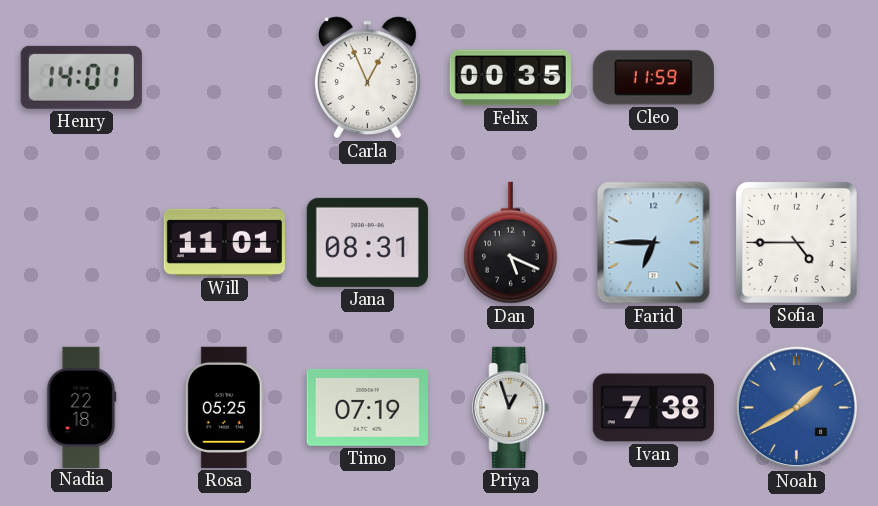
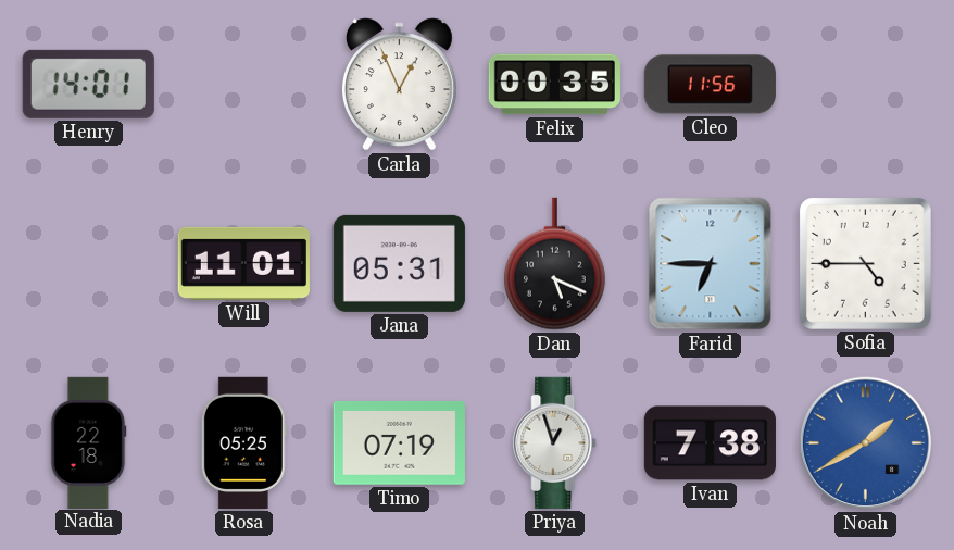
Cleo: 11:59 -> 11:56
Jana: 08:31 -> 05:31
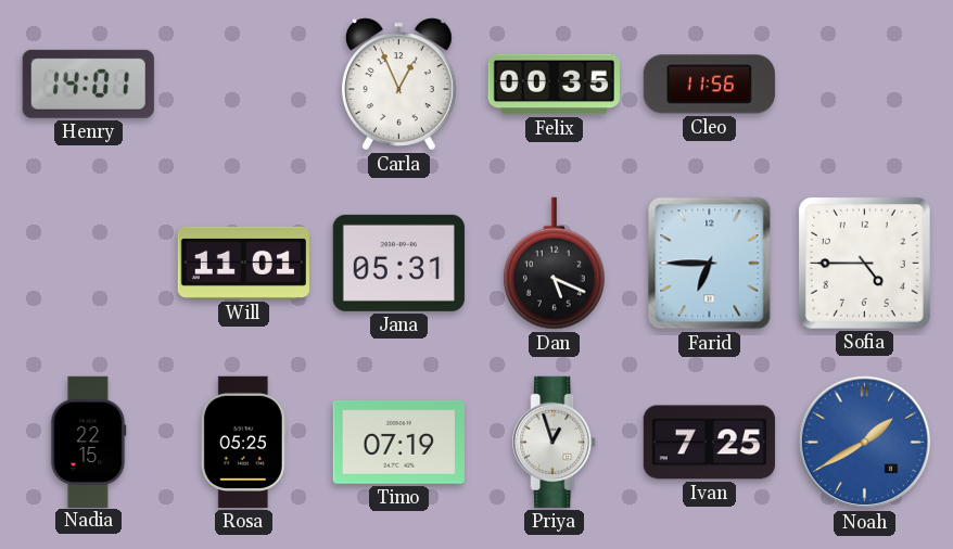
Nadia: 22:18 -> 22:15
Ivan: 7:38 -> 7:25
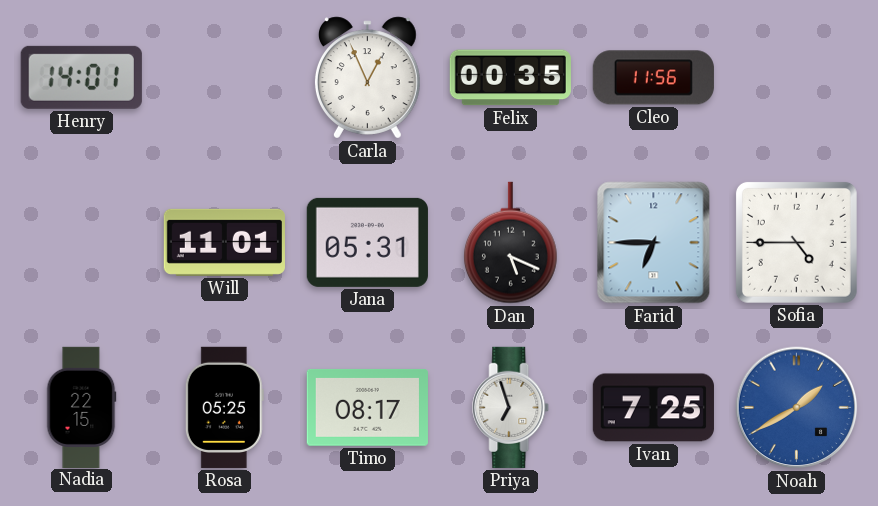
Timo: 07:19 -> 08:17
Priya: 12:57 -> 6:57
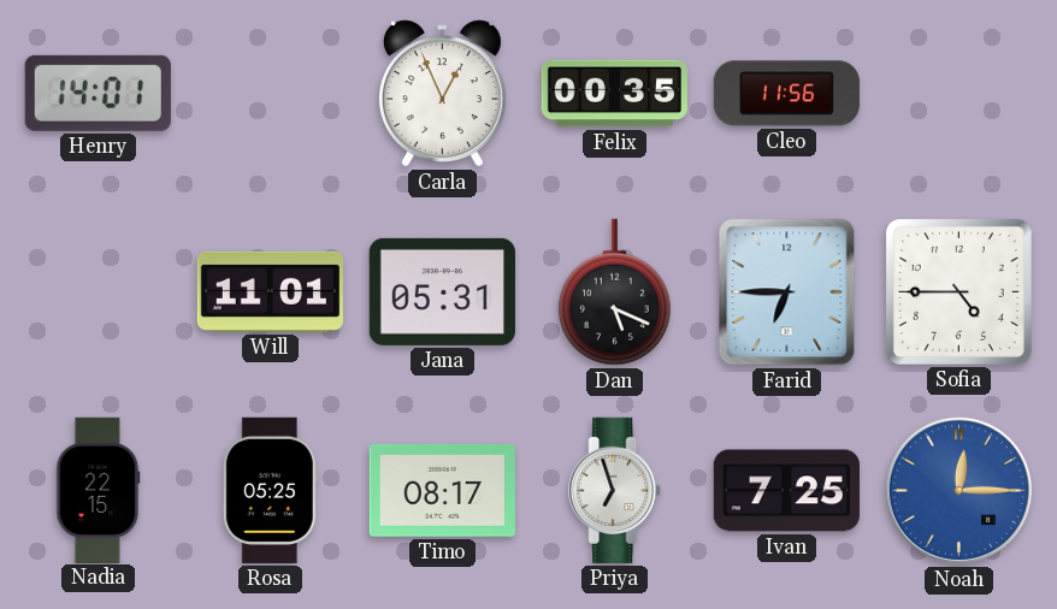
Noah: 1:40 -> 12:15
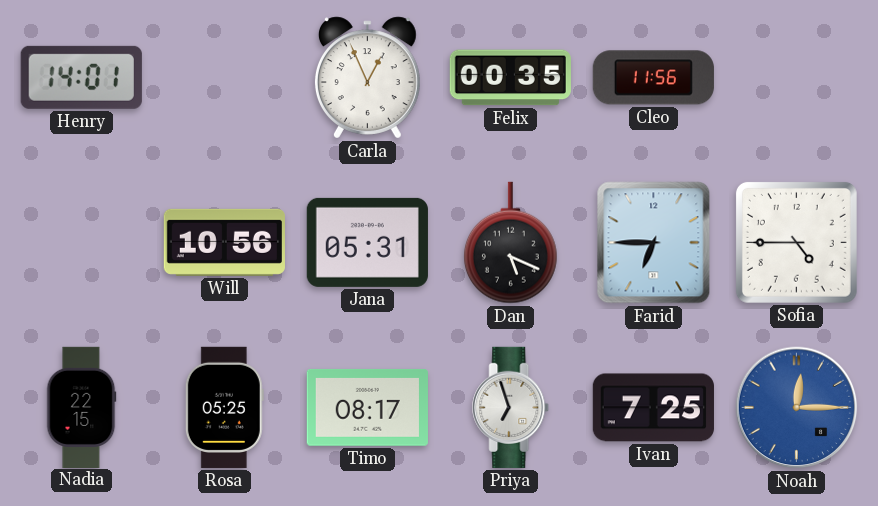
Will: 11:01 -> 10:56
